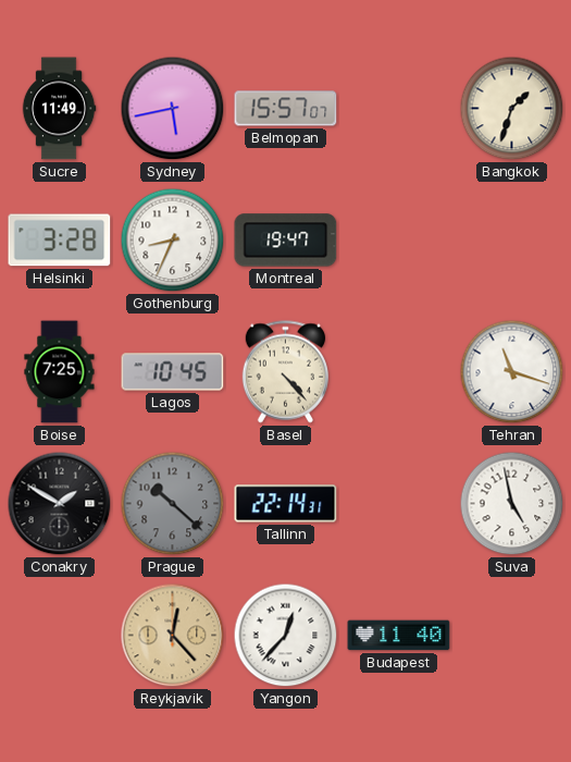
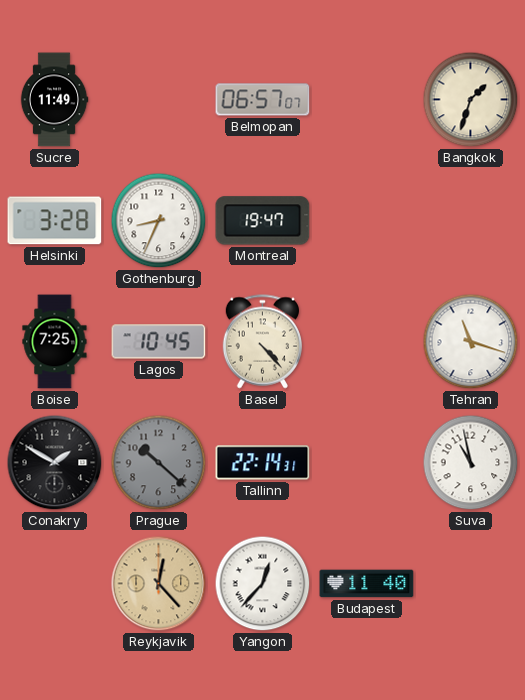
Sydney: 5:43 -> none
Belmopan: 15:57 -> 06:57
Suva: 4:58 -> 10:58
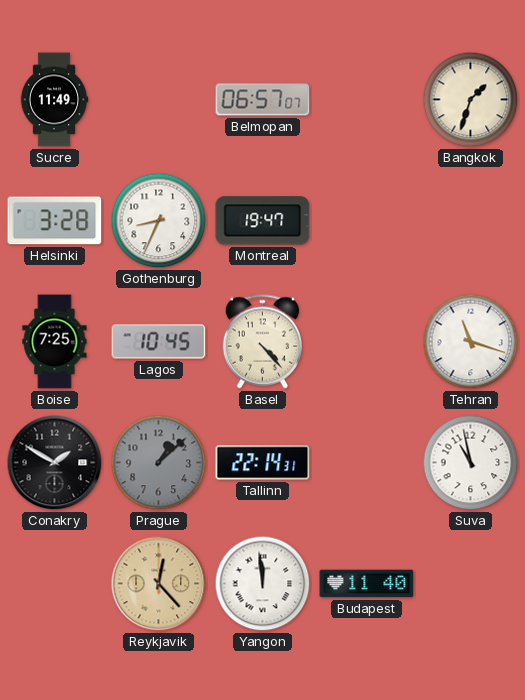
Prague: 10:22 -> 1:08
Yangon: 12:37 -> 11:59
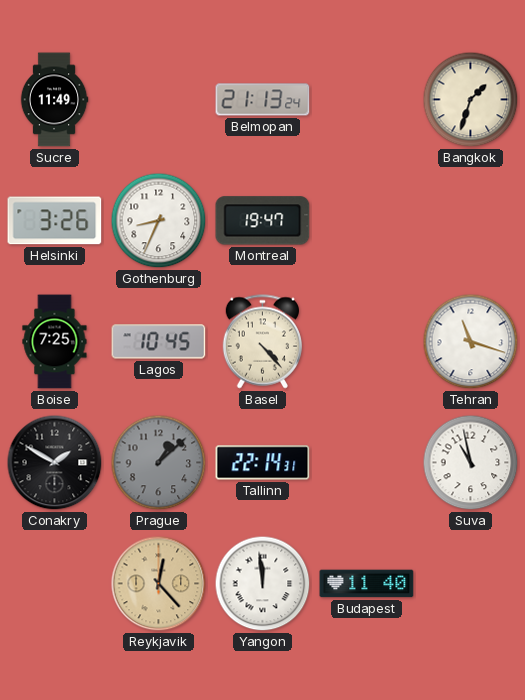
Belmopan: 06:57 -> 21:13
Helsinki: 3:28 -> 3:26
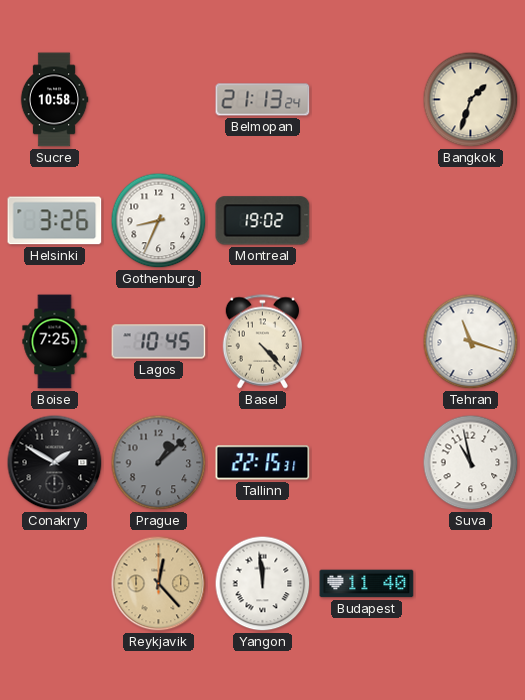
Sucre: 11:49 -> 10:58
Montreal: 19:47 -> 19:02
Tallinn: 22:14 -> 22:15
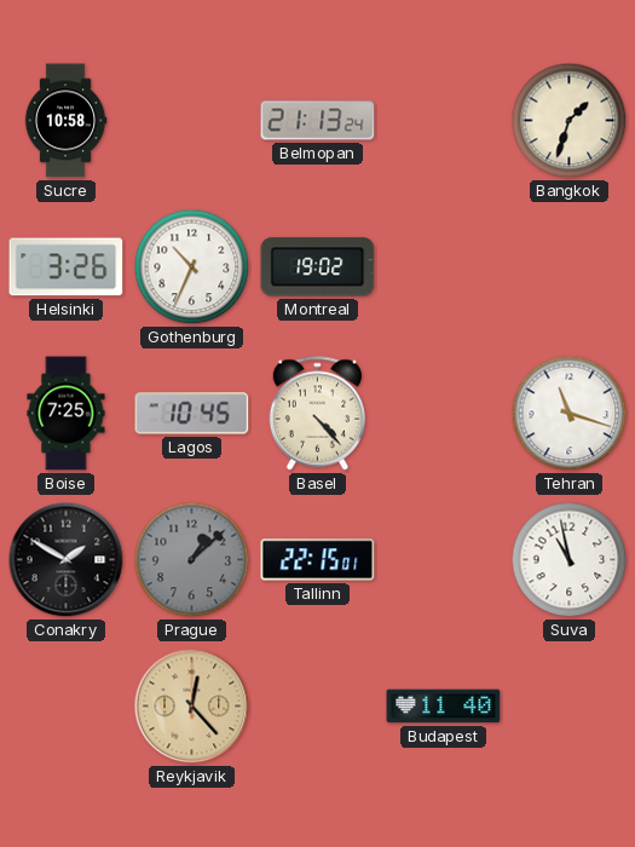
Gothenburg: 8:34 -> 10:34
Tallinn: 22:15:31 -> 22:15:01
Yangon: 11:59 -> none
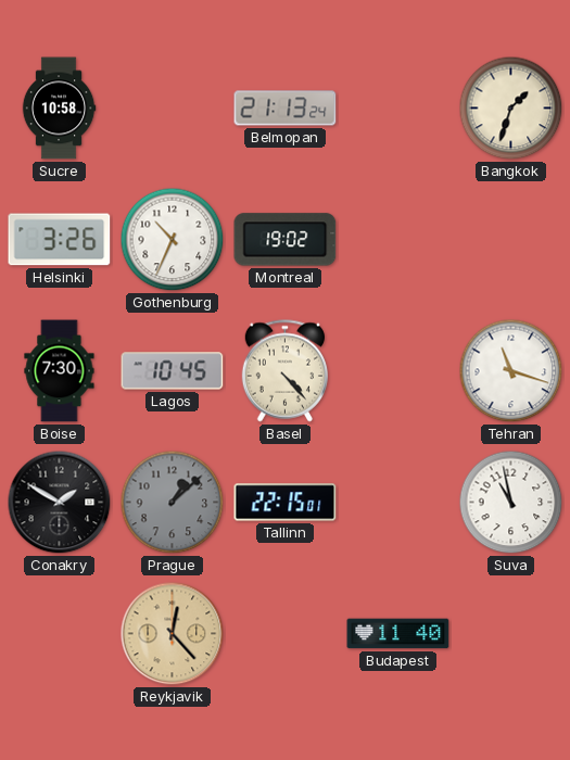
Boise: 7:25 -> 7:30
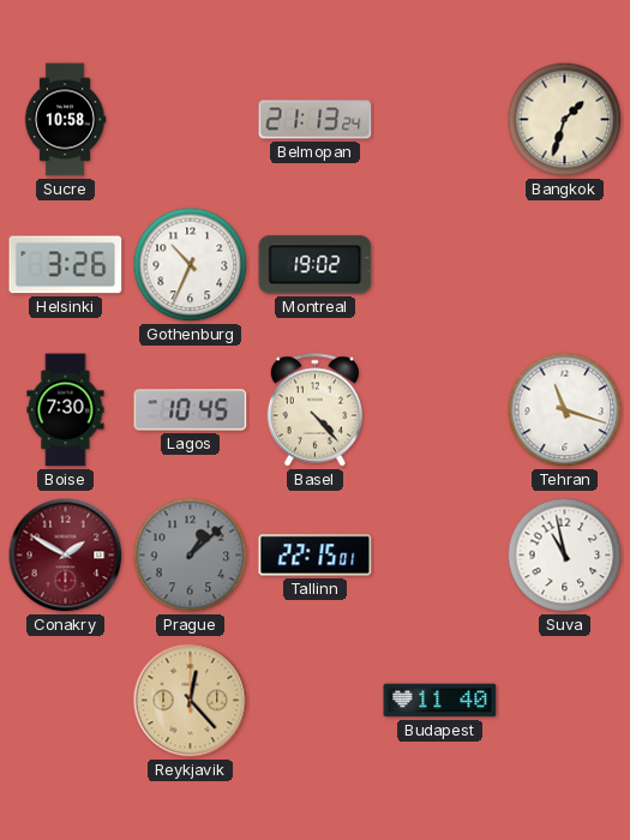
Conakry dial: black -> burgundy
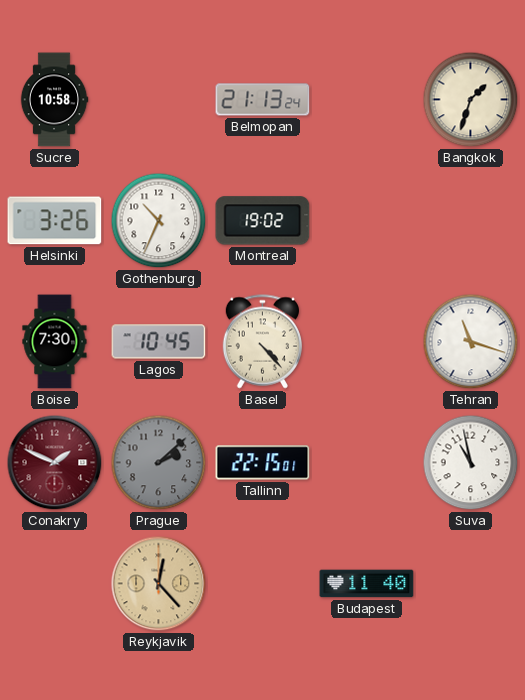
Conakry: 1:50 -> 1:49
Prague: 1:08 -> 2:08
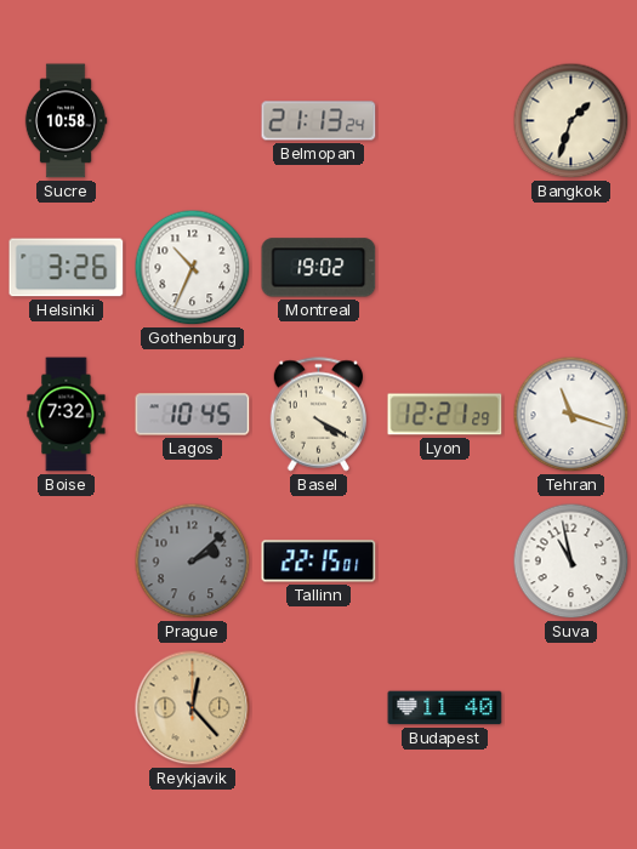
Boise: 7:30 -> 7:32
Basel: 4:23 -> 4:20
Lyon: none -> 12:21
Conakry: 1:49 -> none
